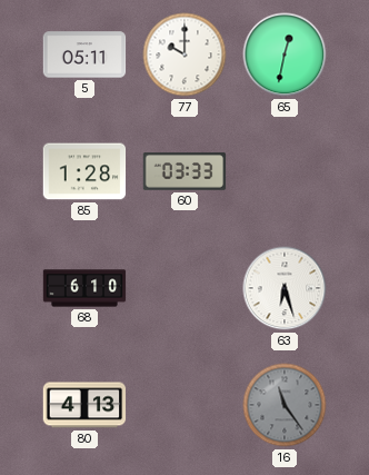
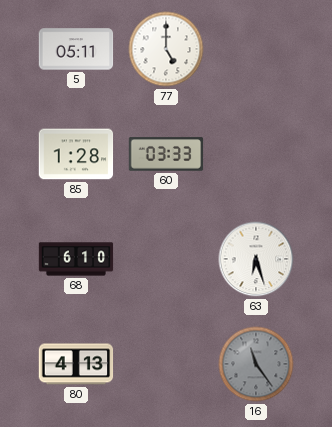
77: 10:00 -> 5:00
65: 12:32 -> none
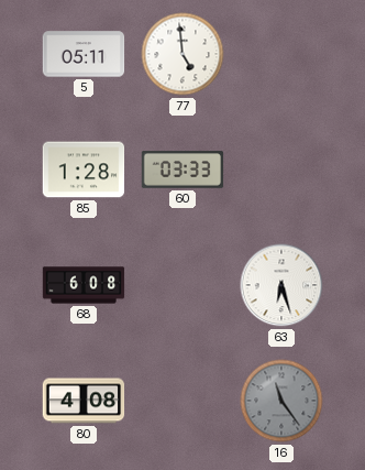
77: 5:00 -> 4:59
68: 6:10 -> 6:08
80: 4:13 -> 4:08
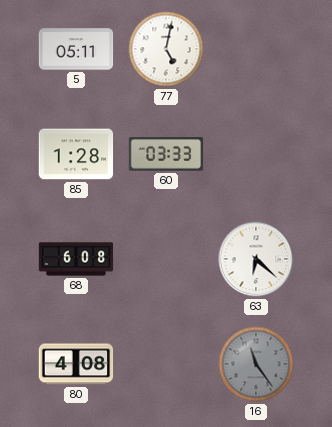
77: 4:59 -> 5:02
63: 6:27 -> 6:22
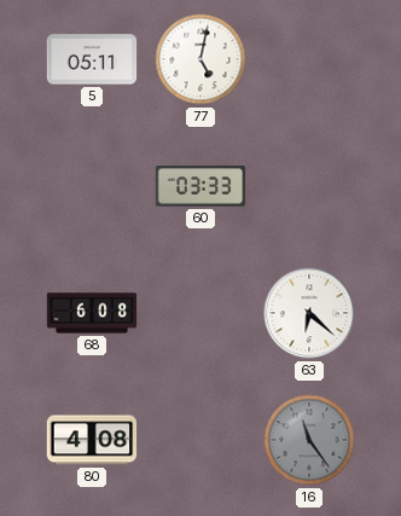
85: 1:28 -> none
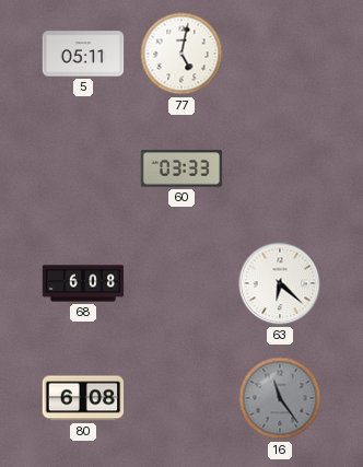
80: 4:08 -> 6:08
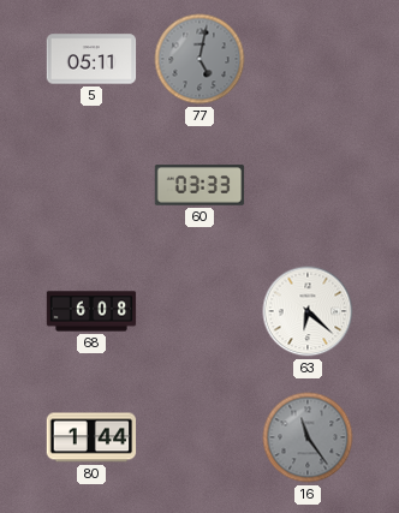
77 dial: white -> grey
80: 6:08 -> 1:44
